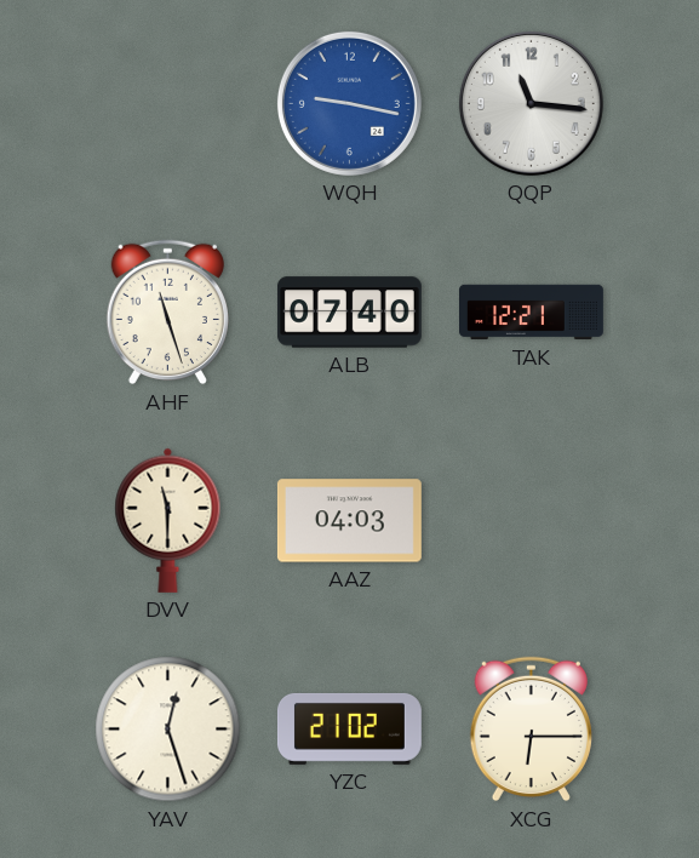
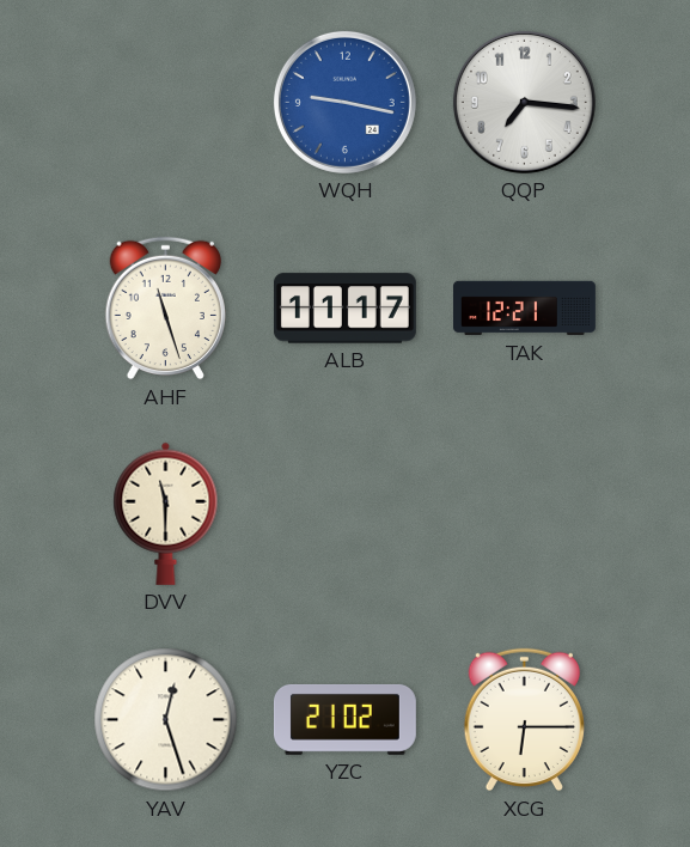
QQP: 11:16 -> 7:16
ALB: 07:40 -> 11:17
AAZ: 04:03 -> none
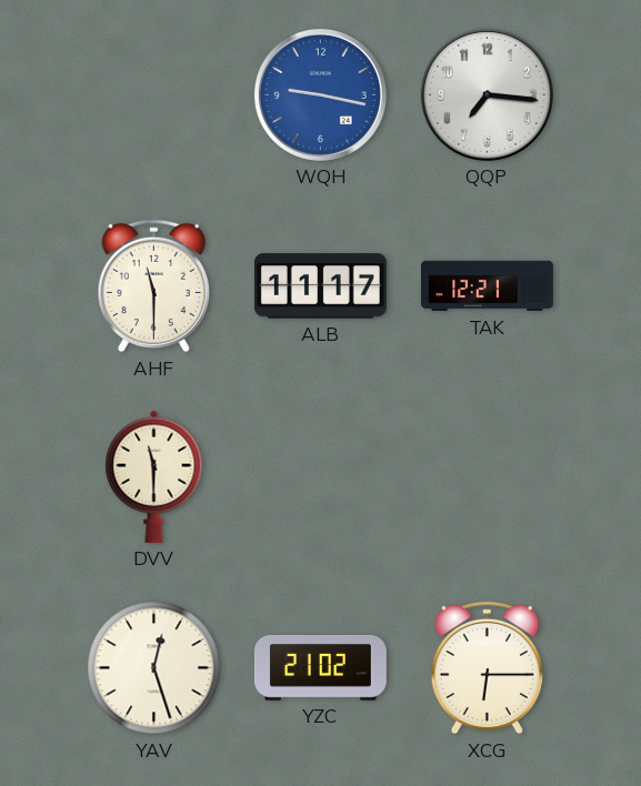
AHF: 11:27 -> 11:30
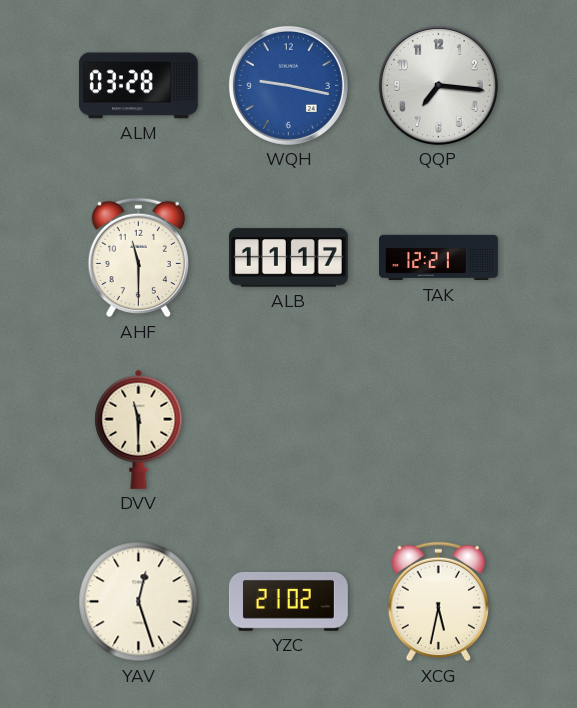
ALM: none -> 03:28
XCG: 6:15 -> 5:32
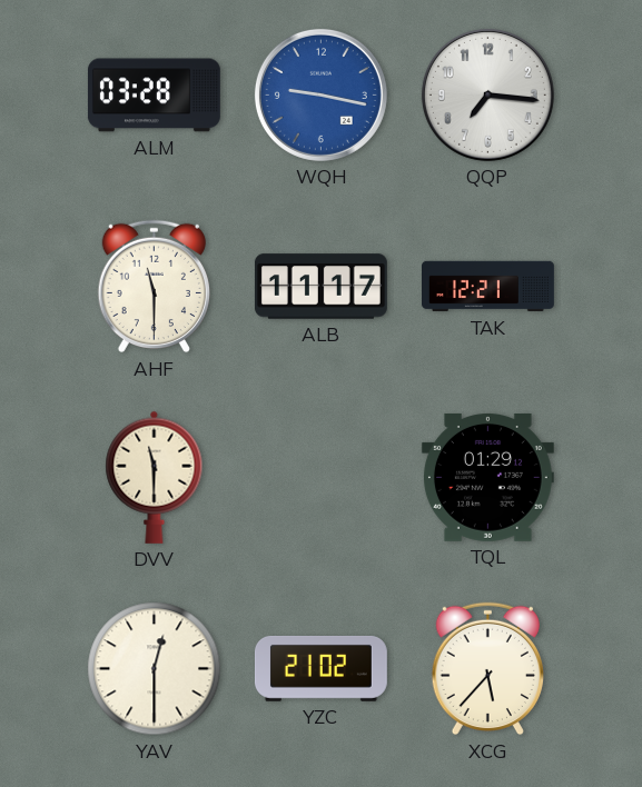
TQL: none -> 01:29
YAV: 12:27 -> 12:30
XCG: 5:32 -> 5:37
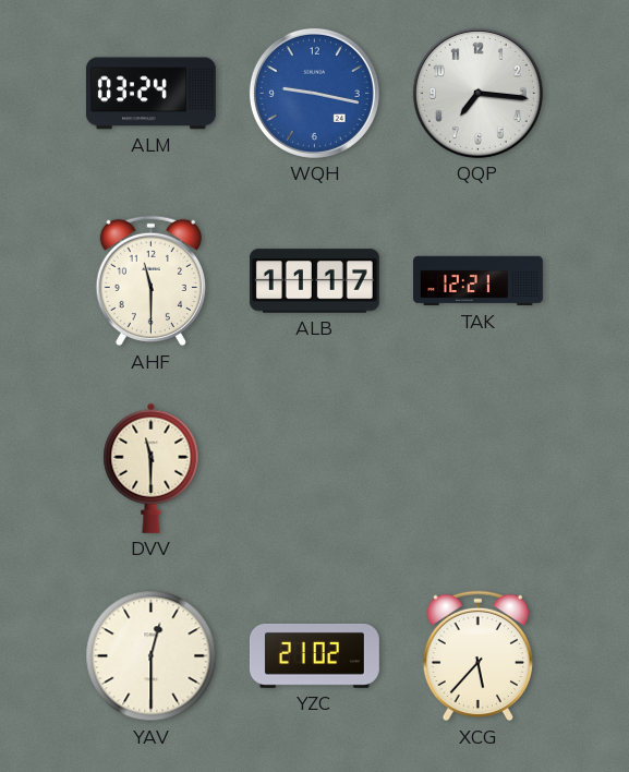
ALM: 03:28 -> 03:24
TQL: 01:29 -> none
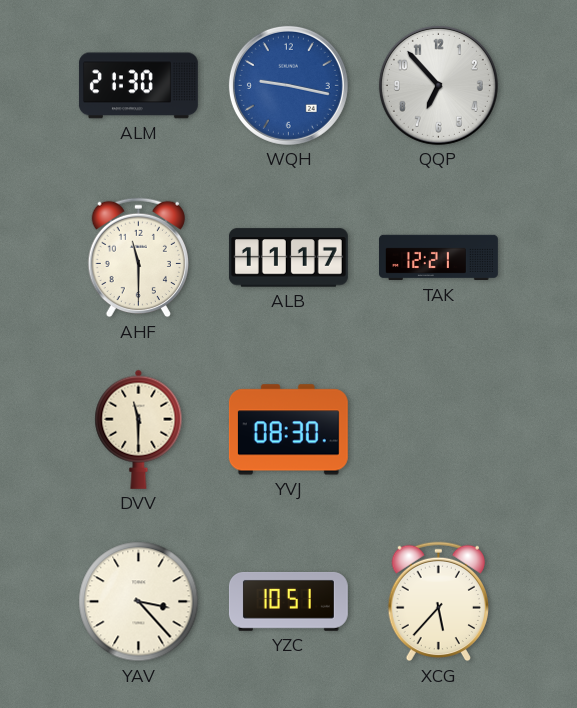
ALM: 03:24 -> 21:30
QQP: 7:16 -> 6:53
YVJ: none -> 08:30
YAV: 12:30 -> 3:23
YZC: 21:02 -> 10:51
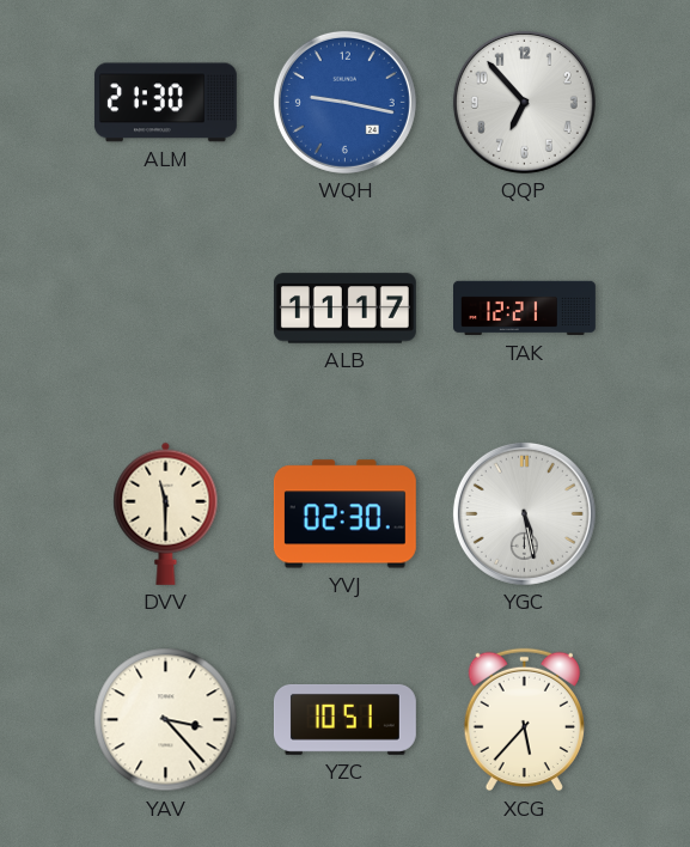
AHF: 11:30 -> none
YVJ: 08:30 -> 02:30
YGC: none -> 5:28
